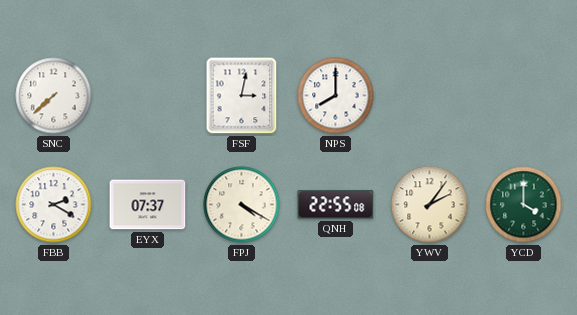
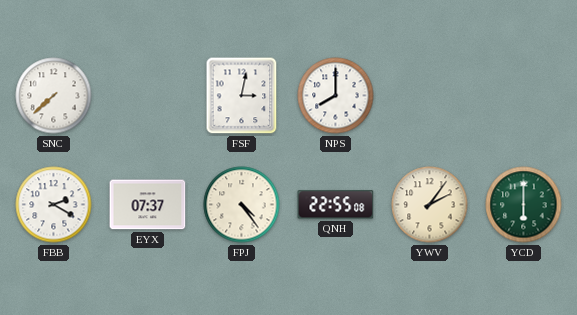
FPJ: 4:20 -> 4:24
YCD: 4:00 -> 6:00
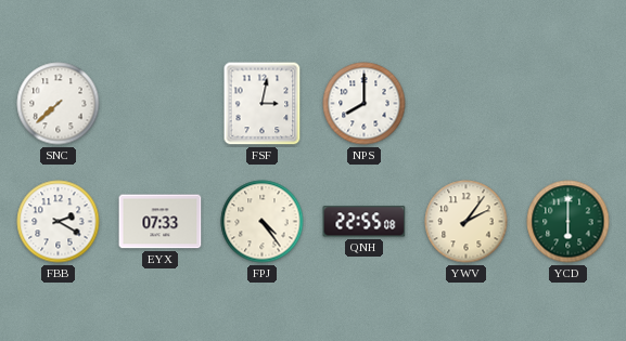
EYX: 07:37 -> 07:33
